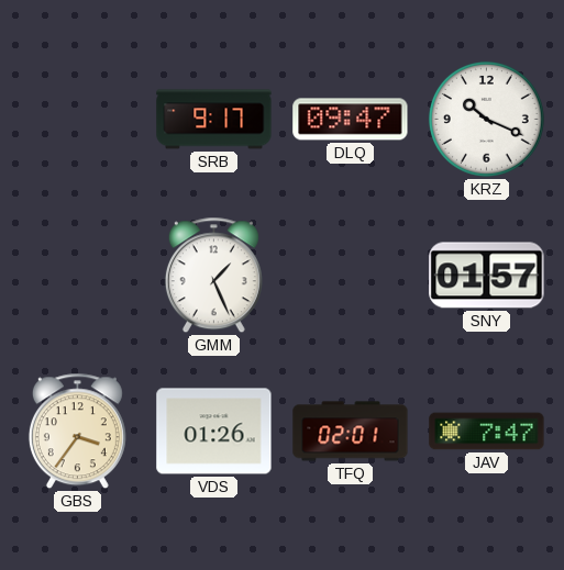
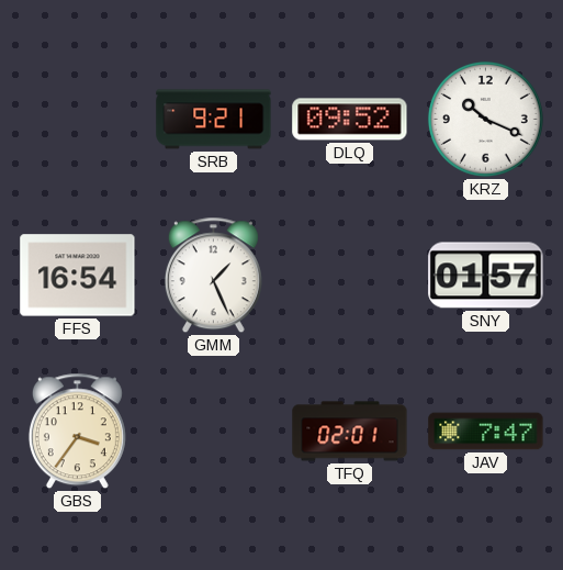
SRB: 9:17 -> 9:21
DLQ: 09:47 -> 09:52
FFS: none -> 16:54
VDS: 01:26 -> none
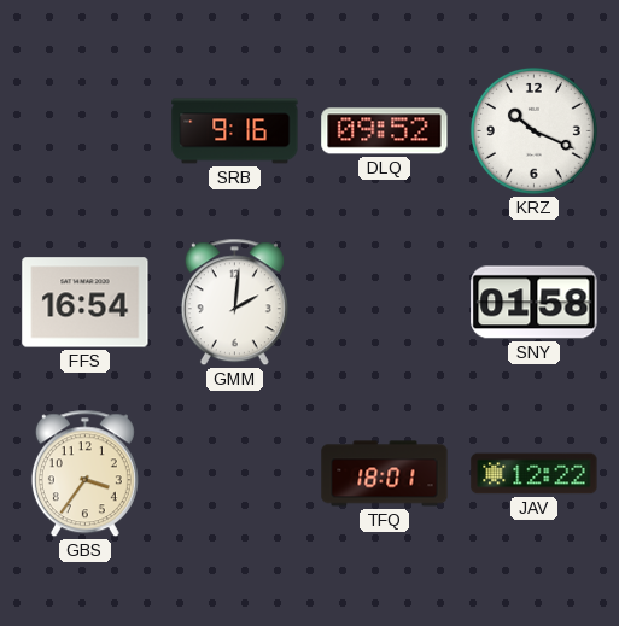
SRB: 9:21 -> 9:16
GMM: 1:26 -> 2:01
SNY: 01:57 -> 01:58
TFQ: 02:01 -> 18:01
JAV: 7:47 -> 12:22
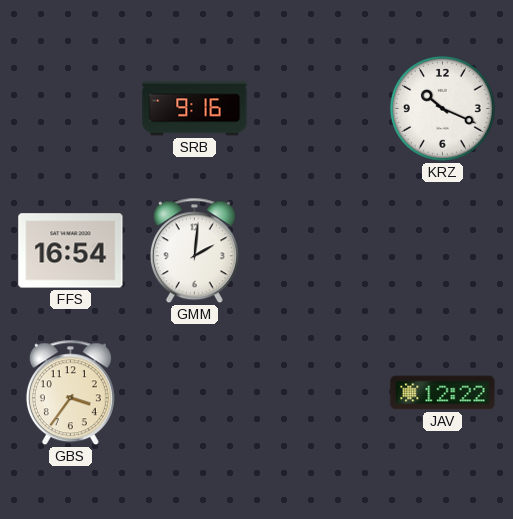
DLQ: 09:52 -> none
SNY: 01:58 -> none
TFQ: 18:01 -> none
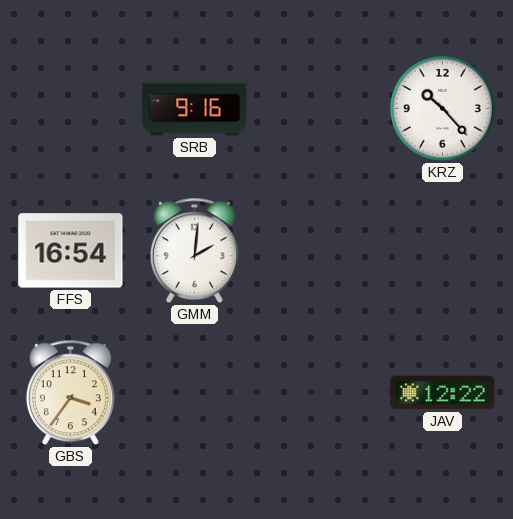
KRZ: 10:19 -> 10:23
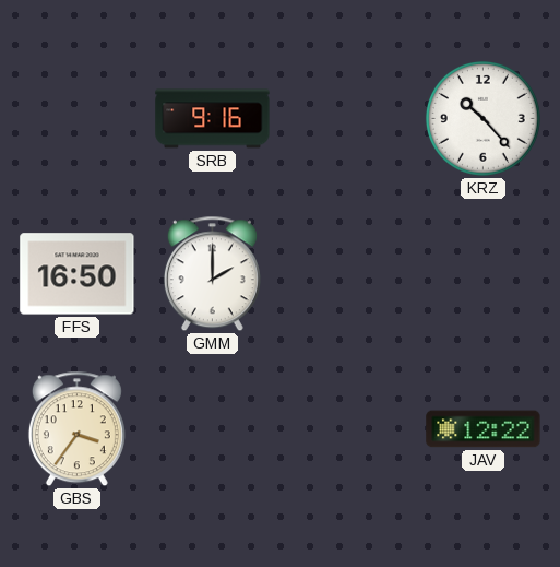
FFS: 16:54 -> 16:50
GMM: 2:01 -> 2:00
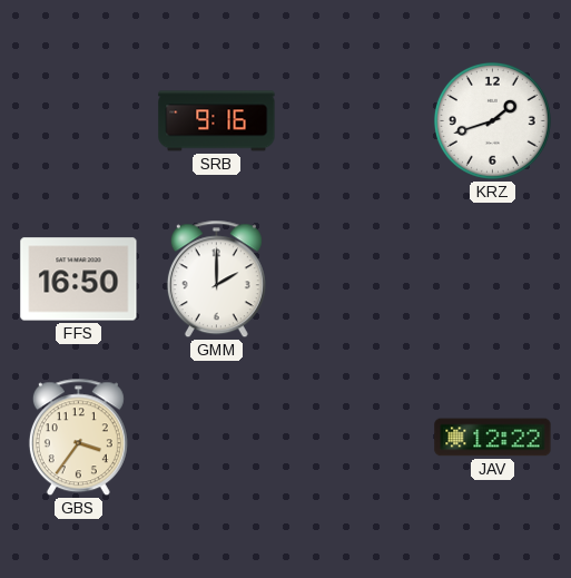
KRZ: 10:23 -> 1:42
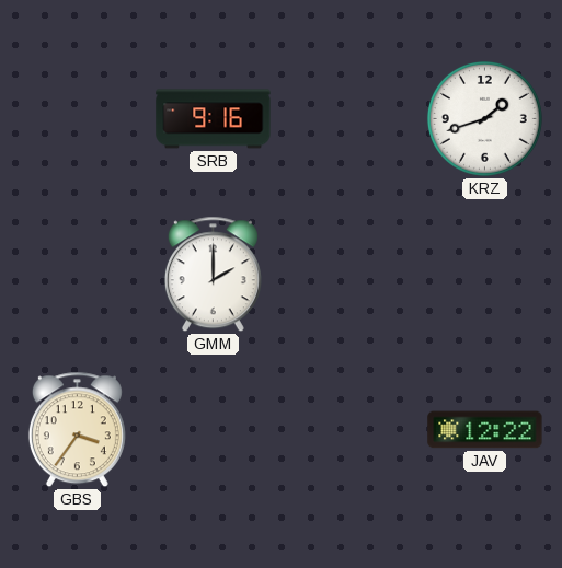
FFS: 16:50 -> none
